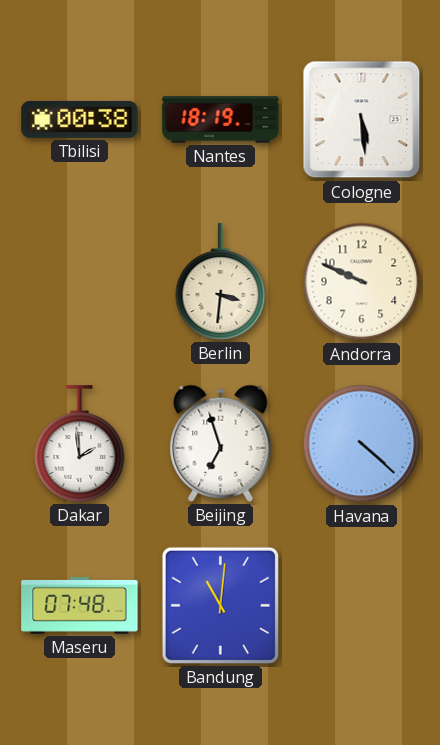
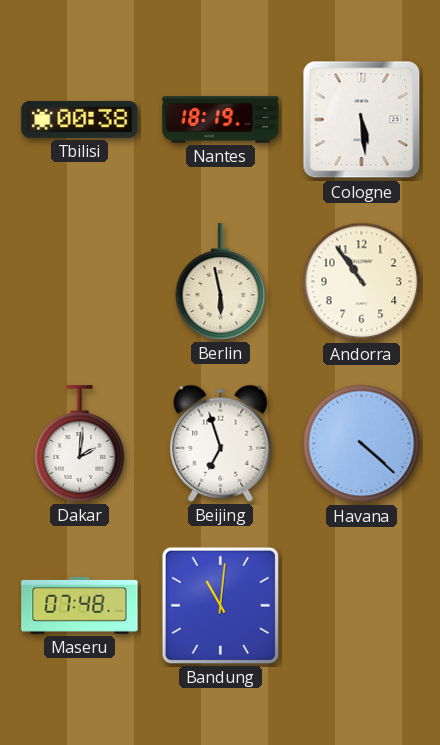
Berlin: 3:31 -> 5:58
Andorra: 9:49 -> 10:54
Dakar: 1:59 -> 2:01
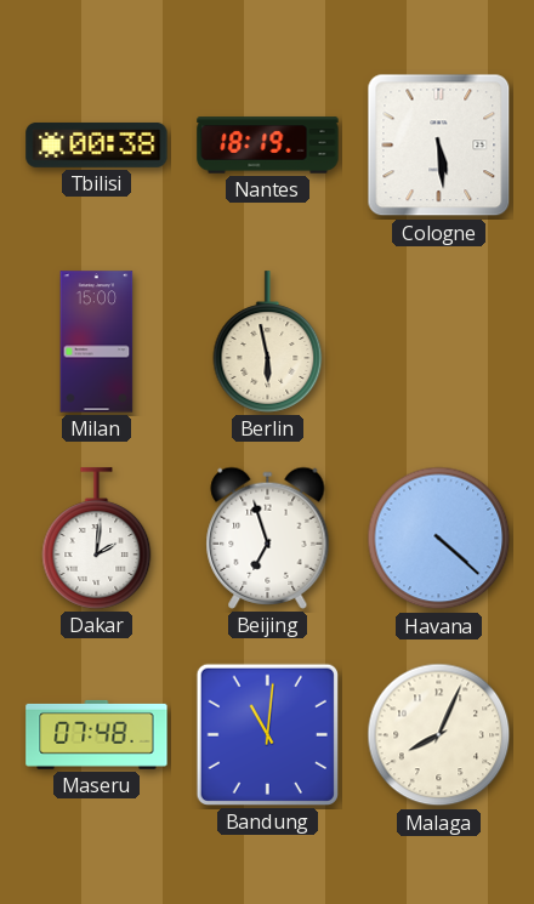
Milan: none -> 15:00
Andorra: 10:54 -> none
Malaga: none -> 8:04
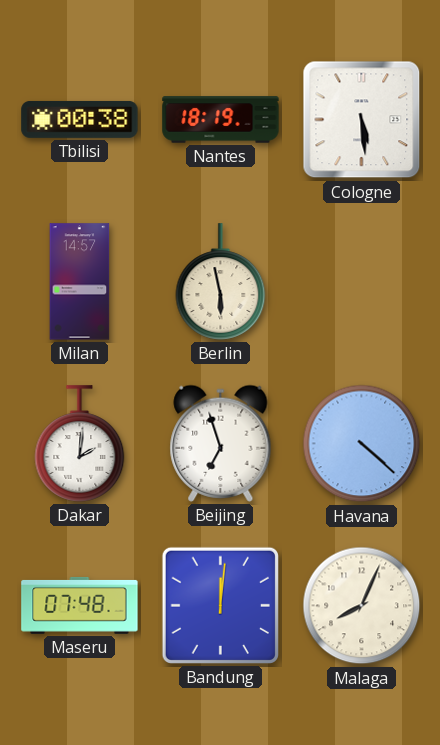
Milan: 15:00 -> 14:57
Bandung: 11:01 -> 12:01
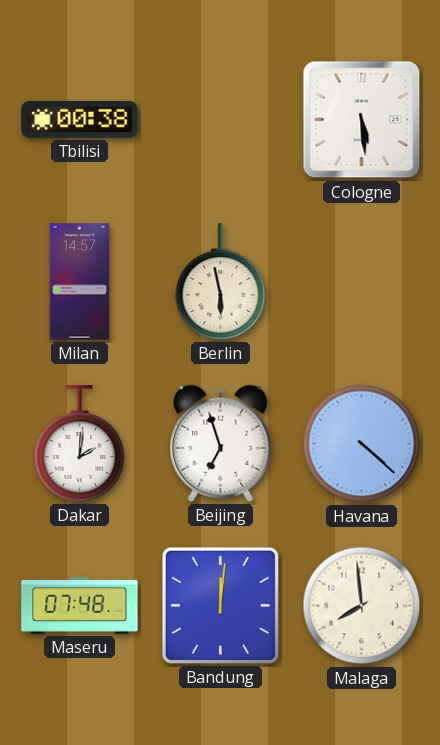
Nantes: 18:19 -> none
Malaga: 8:04 -> 7:59
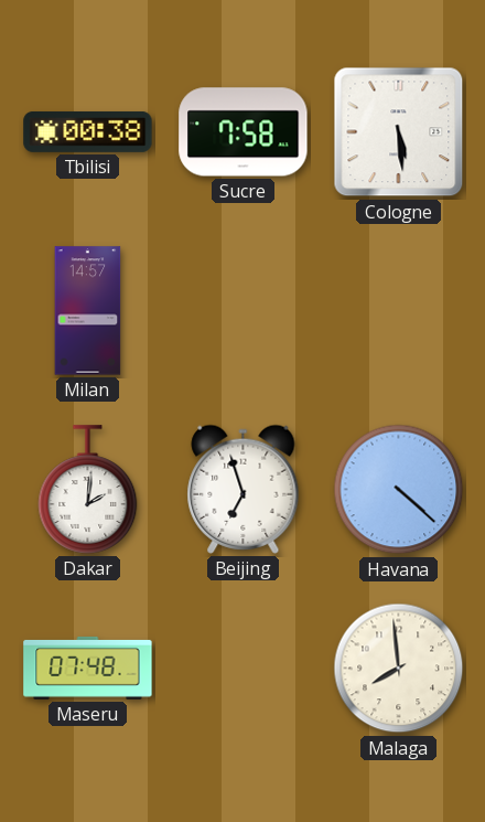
Sucre: none -> 7:58
Berlin: 5:58 -> none
Bandung: 12:01 -> none
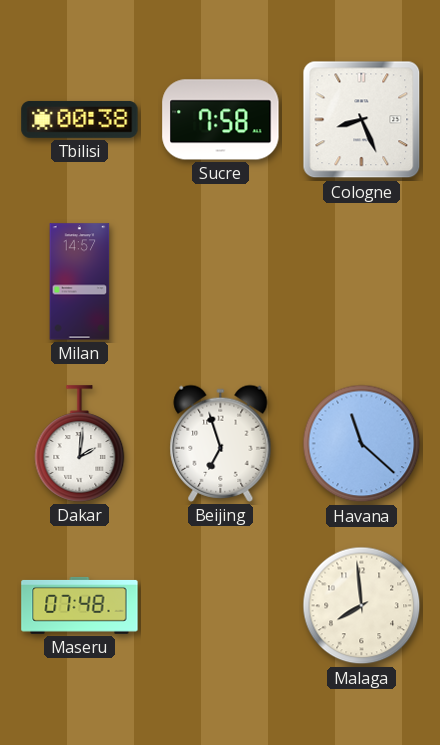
Cologne: 5:29 -> 8:26
Havana: 4:22 -> 11:22
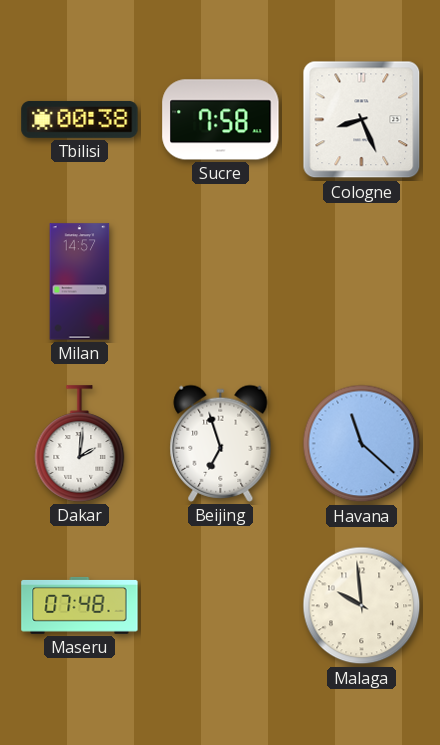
Malaga: 7:59 -> 9:59
